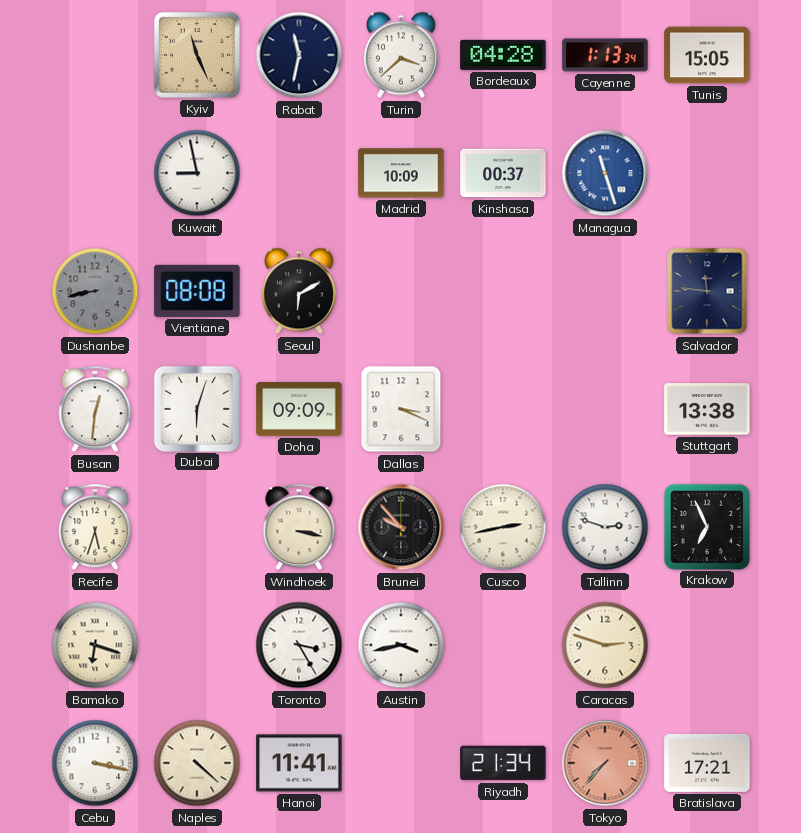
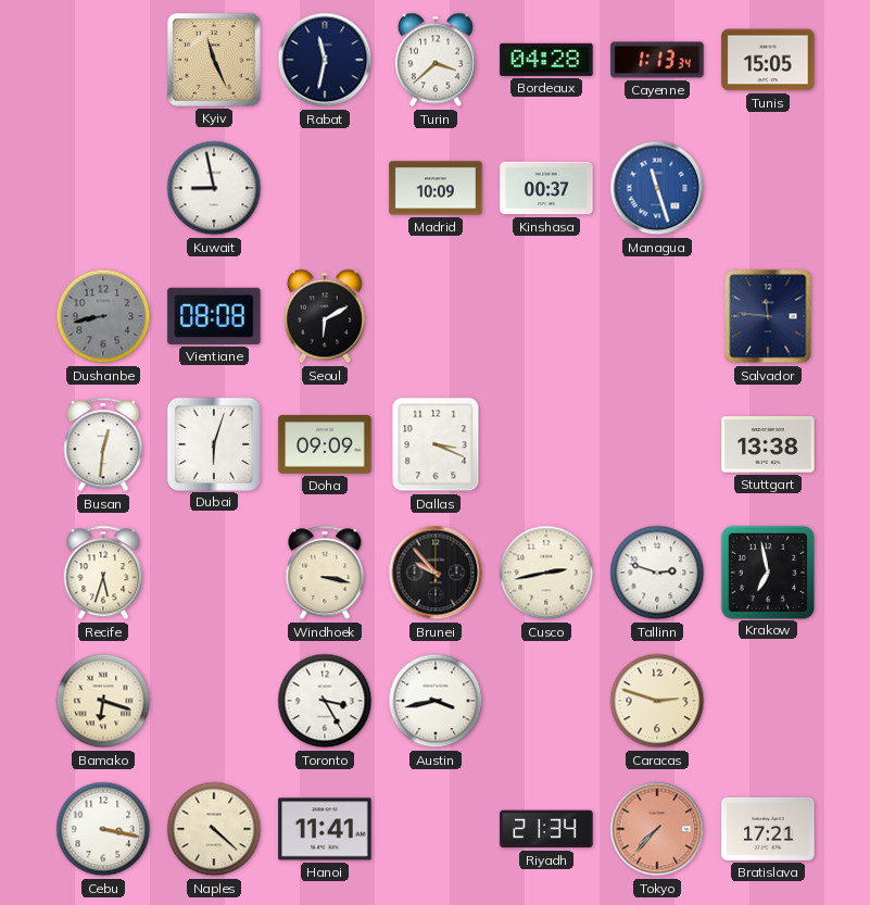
Krakow: 6:56 -> 6:58
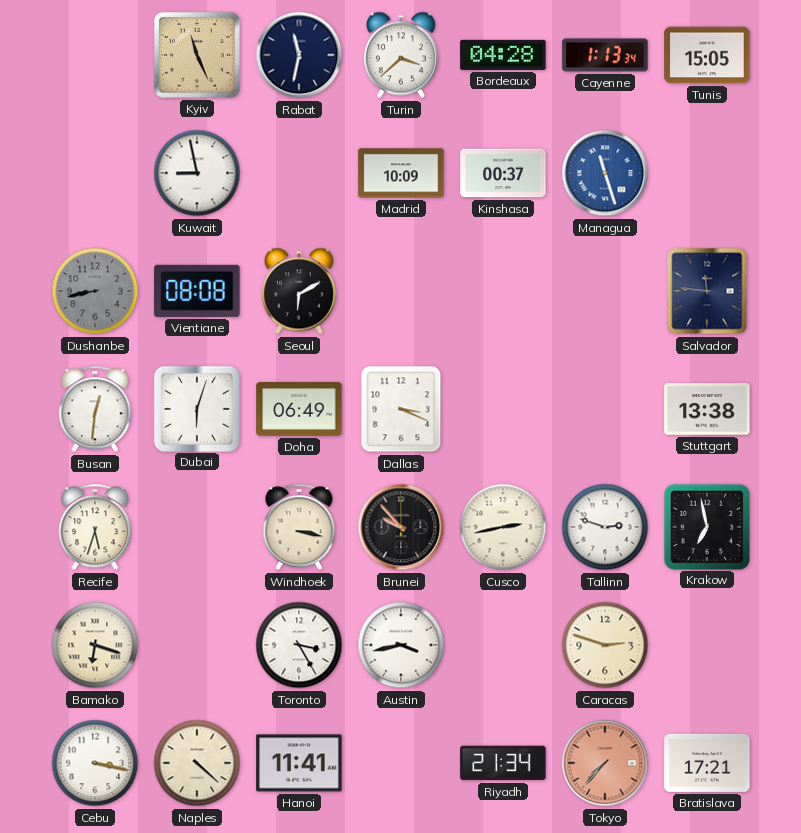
Doha: 09:09 -> 06:49
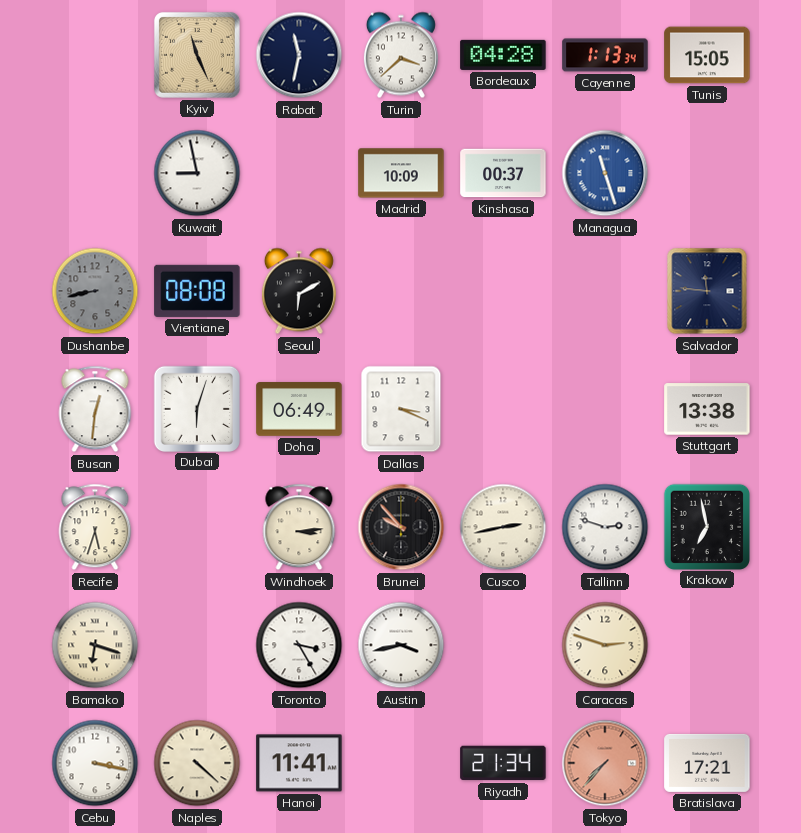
Windhoek: 3:17 -> 3:14
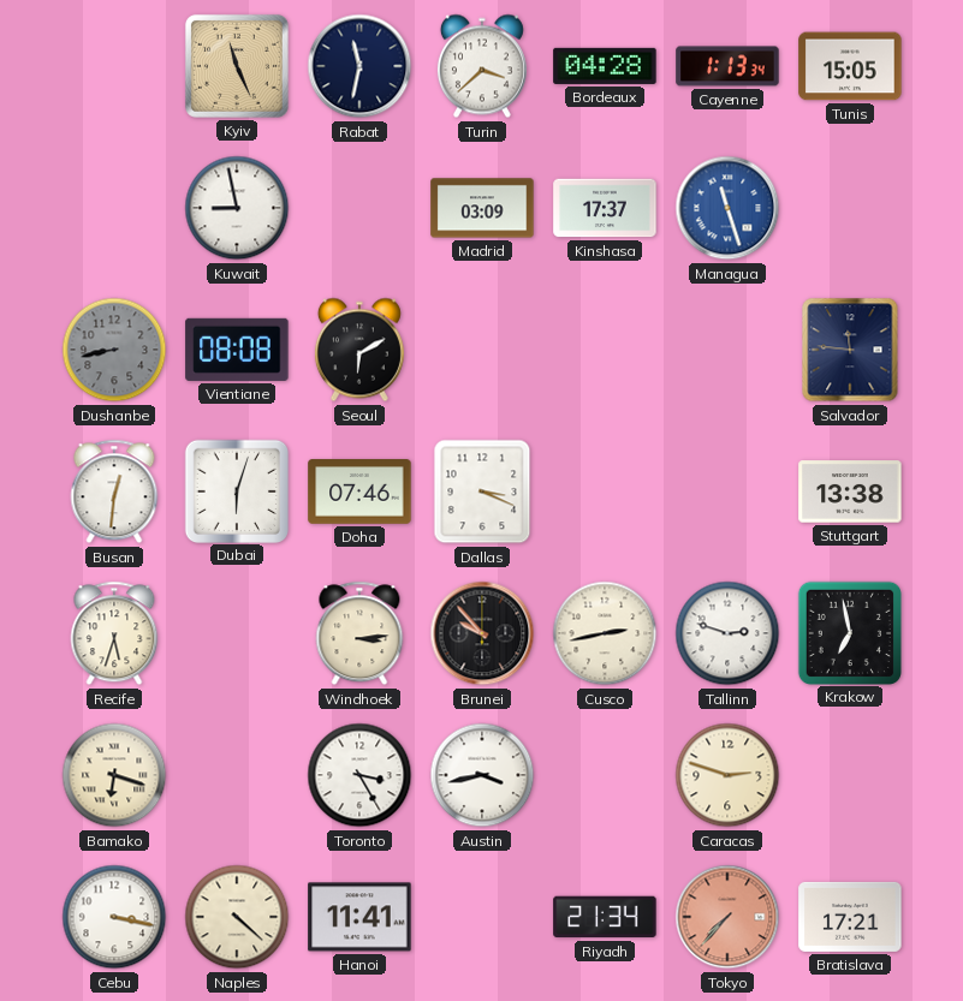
Madrid: 10:09 -> 03:09
Kinshasa: 00:37 -> 17:37
Doha: 06:49 -> 07:46
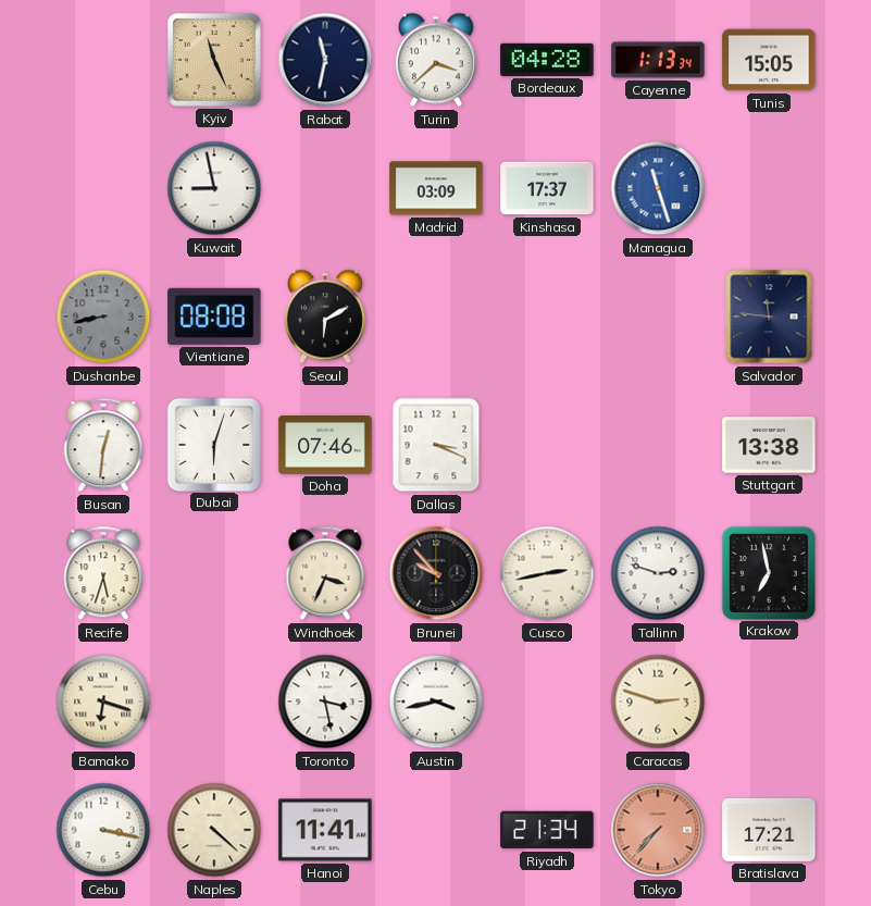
Windhoek: 3:14 -> 3:34
Toronto: 3:25 -> 3:28
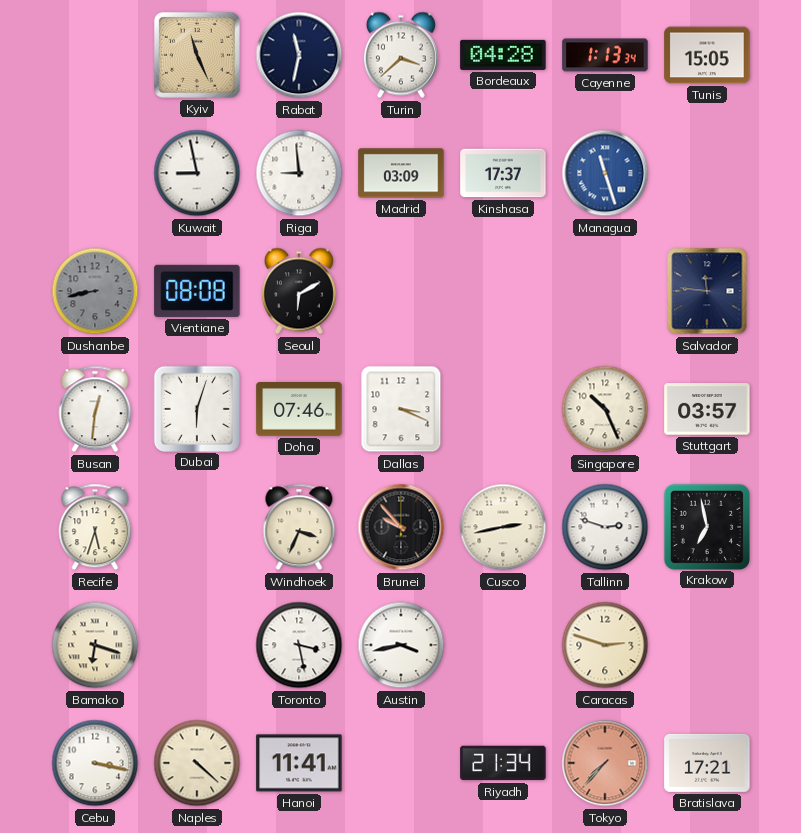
Riga: none -> 8:59
Singapore: none -> 10:26
Stuttgart: 13:38 -> 03:57
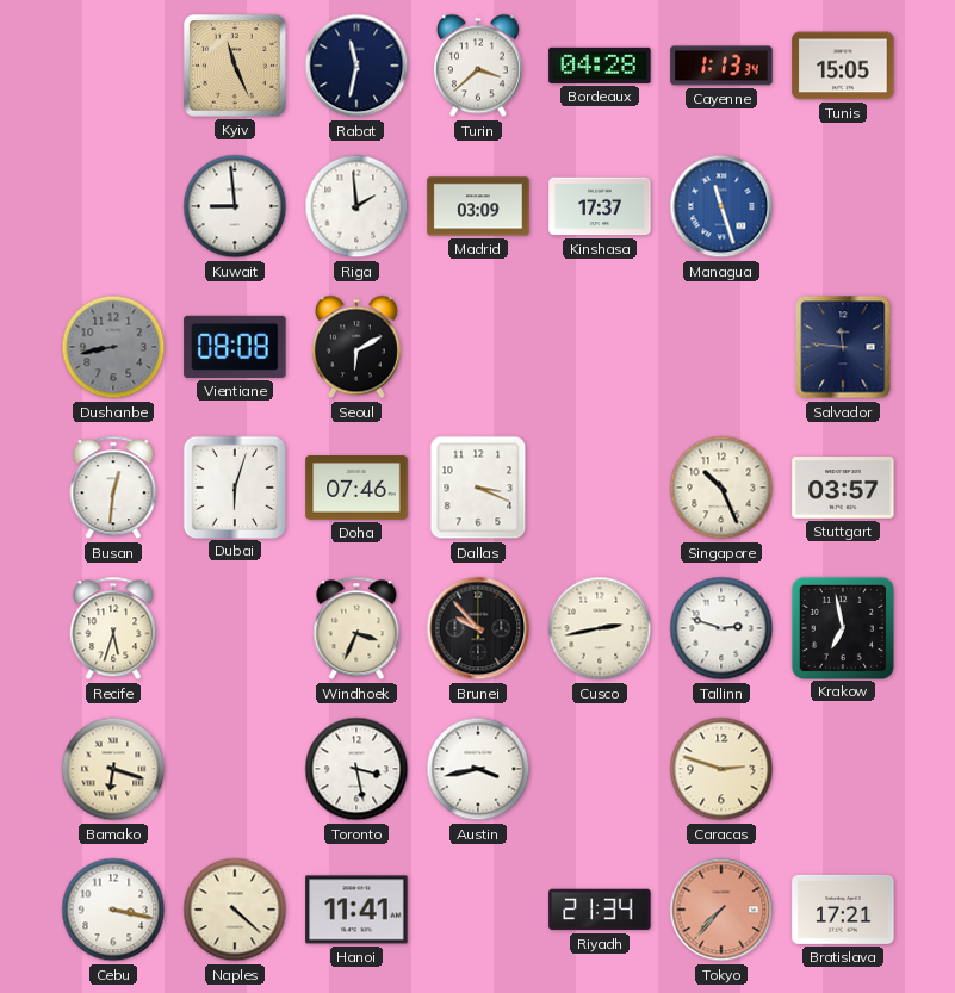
Kuwait: 8:58 -> 8:59
Riga: 8:59 -> 1:59
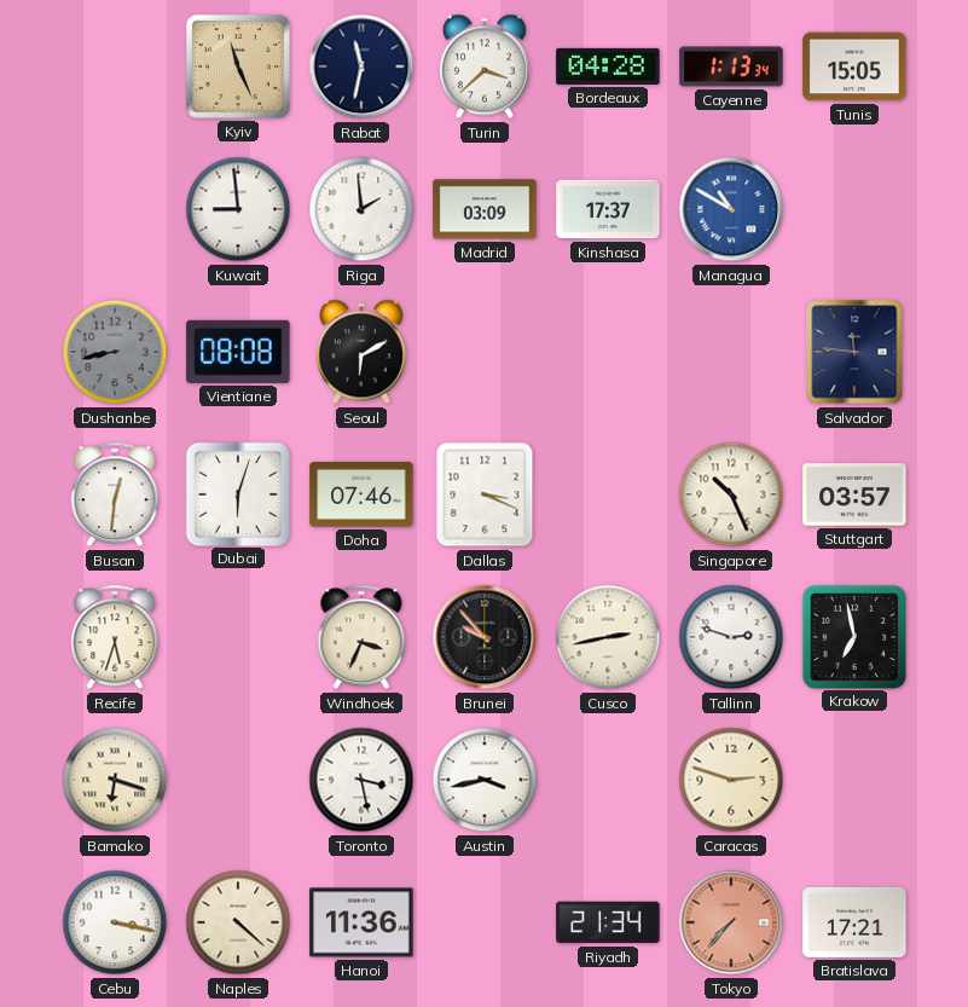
Managua: 11:27 -> 10:50
Hanoi: 11:41 -> 11:36
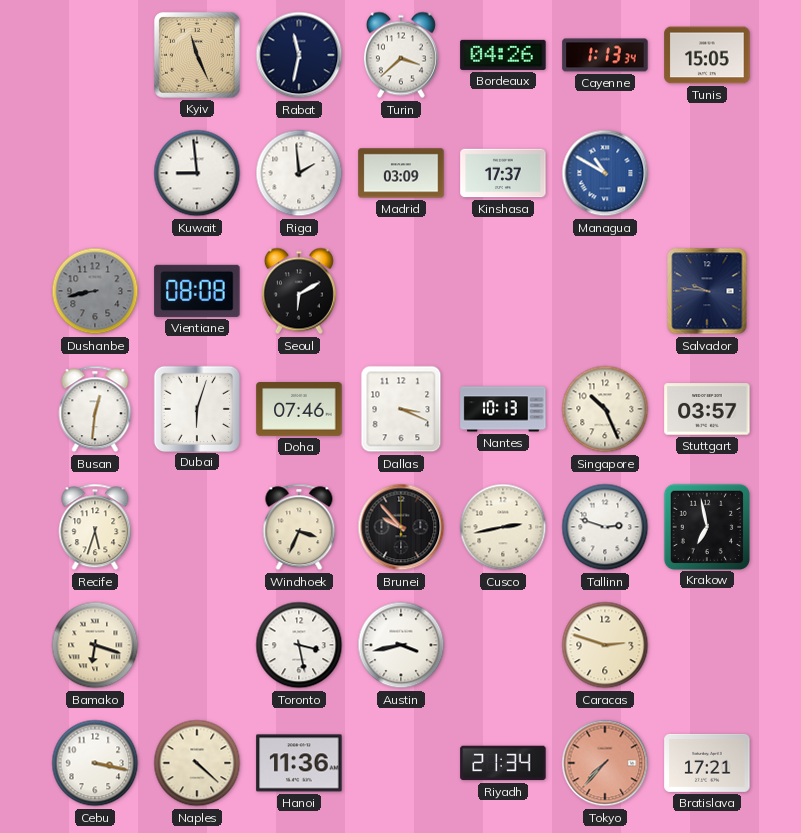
Bordeaux: 04:28 -> 04:26
Salvador: 11:46 -> 9:46
Nantes: none -> 10:13
